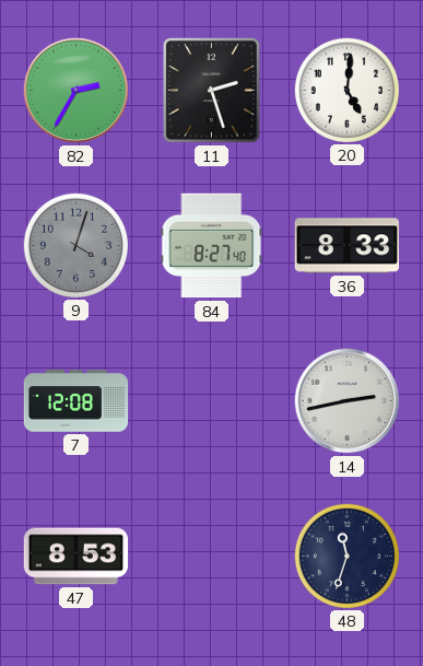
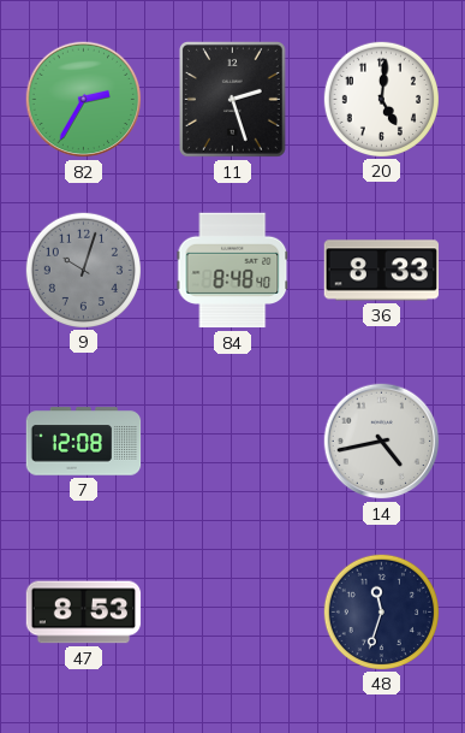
9: 4:03 -> 10:03
84: 8:27 -> 8:48
14: 2:43 -> 4:43
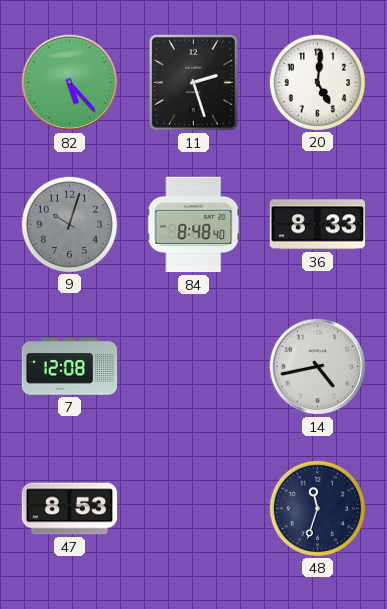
82: 2:35 -> 5:23
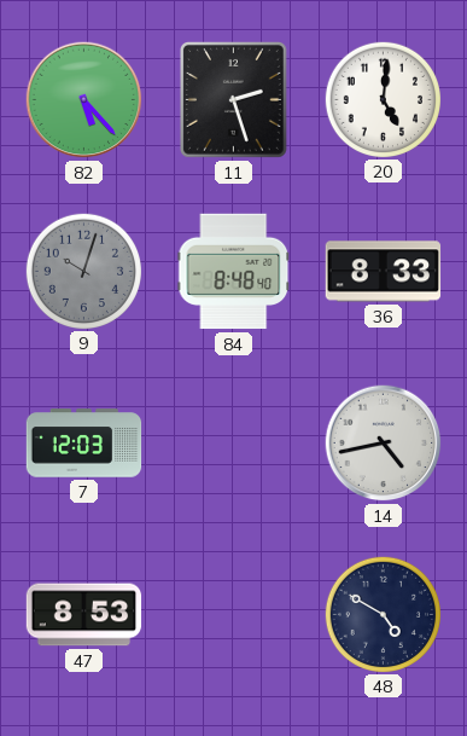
7: 12:08 -> 12:03
48: 11:33 -> 4:50
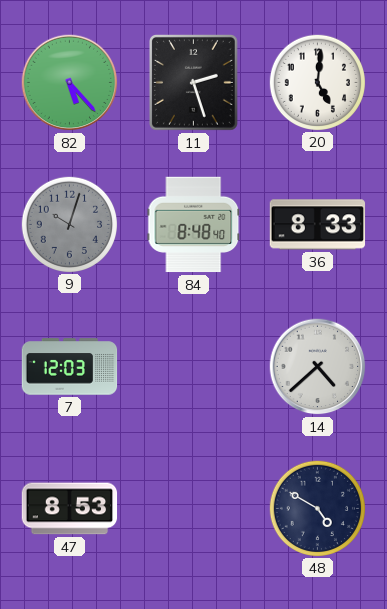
14: 4:43 -> 4:38
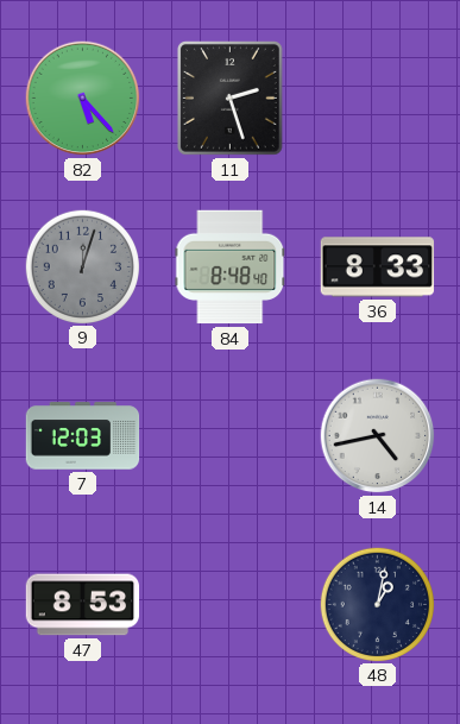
20: 5:01 -> none
9: 10:03 -> 12:03
14: 4:38 -> 4:43
48: 4:50 -> 1:02
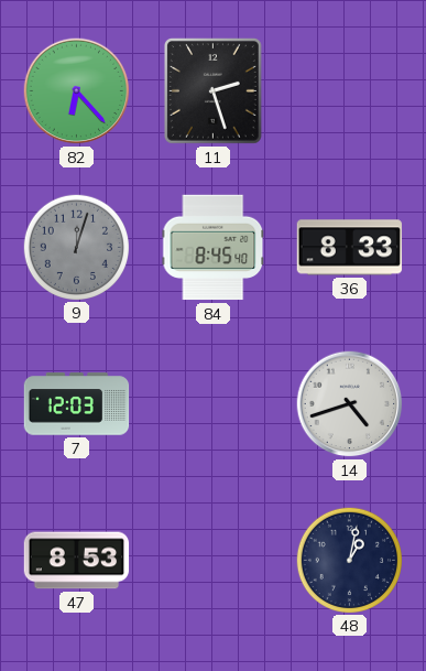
82: 5:23 -> 6:23
84: 8:48 -> 8:45
14: 4:43 -> 4:42
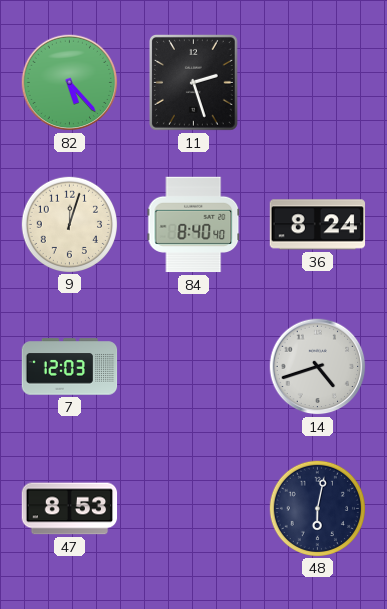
82: 6:23 -> 5:23
9 dial: grey -> cream
84: 8:45 -> 8:40
36: 8:33 -> 8:24
48: 1:02 -> 6:02
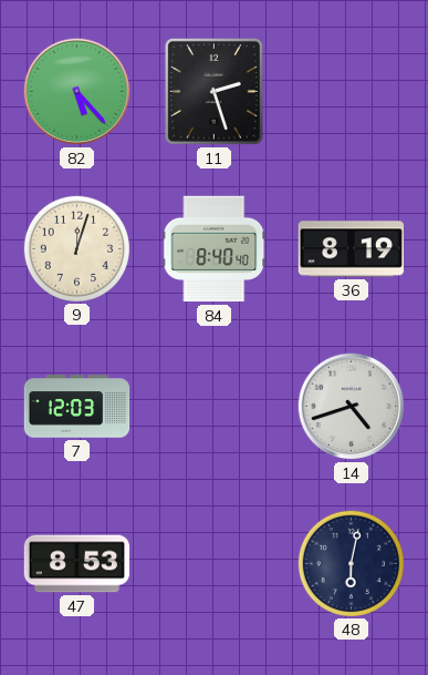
36: 8:24 -> 8:19
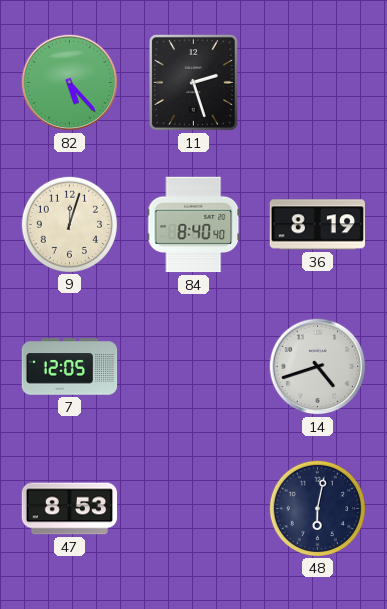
7: 12:03 -> 12:05
